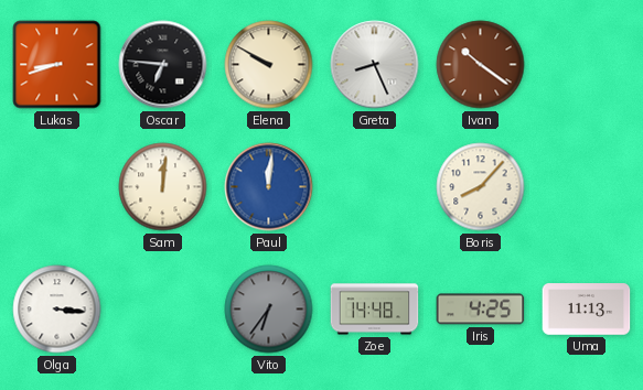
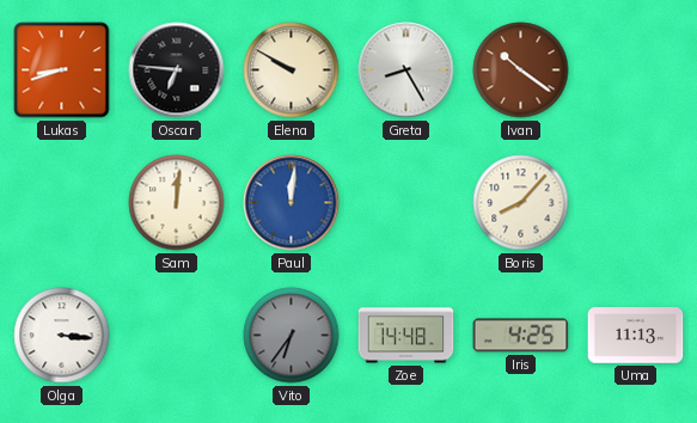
Greta: 8:26 -> 8:25
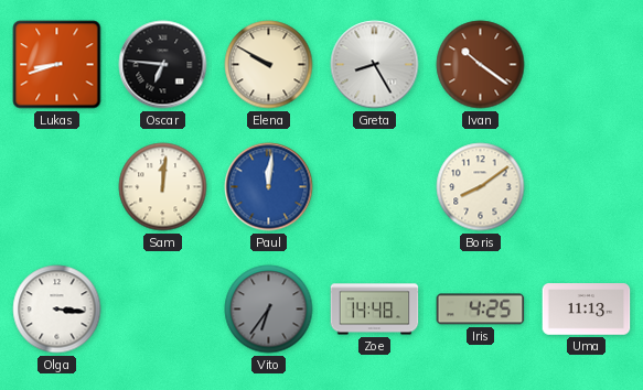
Boris: 8:07 -> 8:09
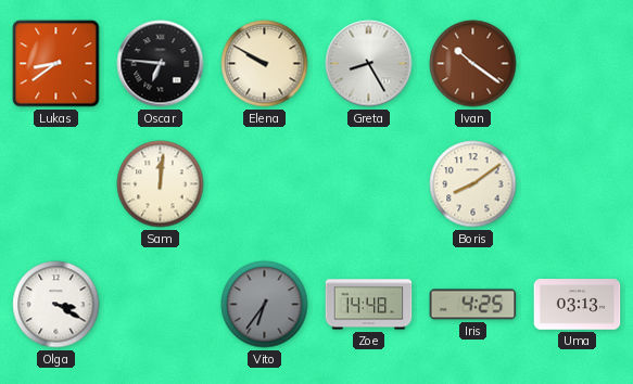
Lukas: 8:42 -> 8:39
Paul: 12:01 -> none
Olga: 3:16 -> 3:20
Uma: 11:13 -> 03:13
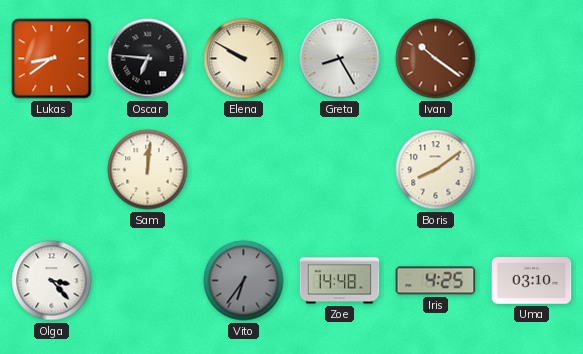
Olga: 3:20 -> 3:23
Uma: 03:13 -> 03:10
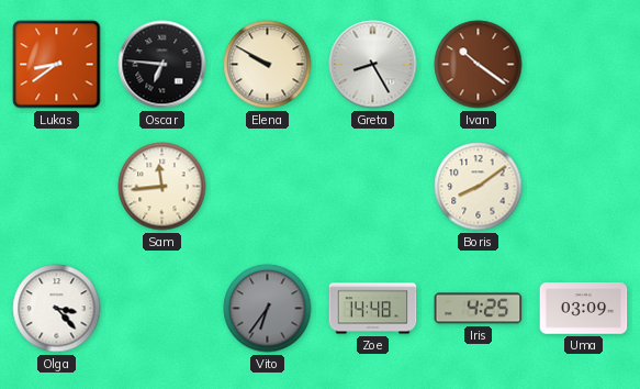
Sam: 12:01 -> 11:44
Uma: 03:10 -> 03:09
